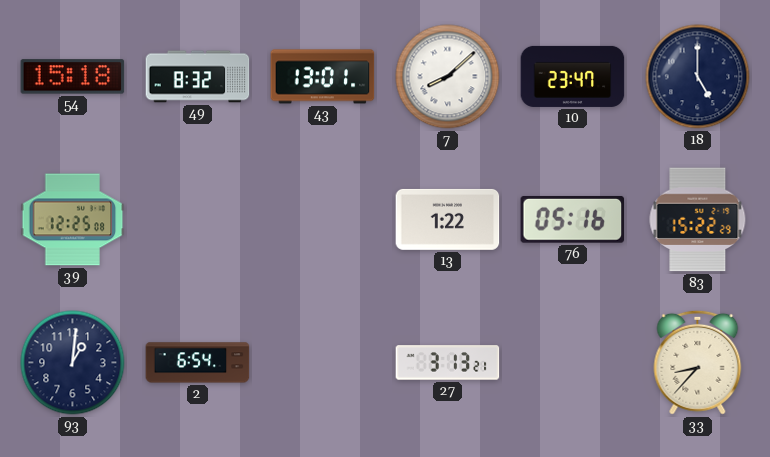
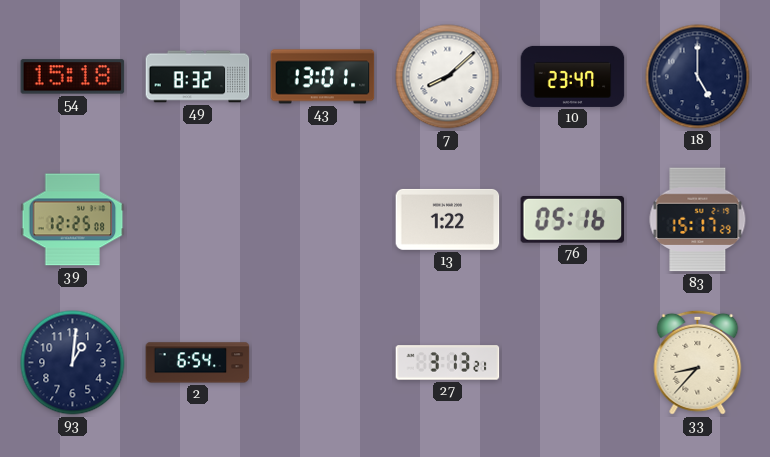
83: 15:22 -> 15:17
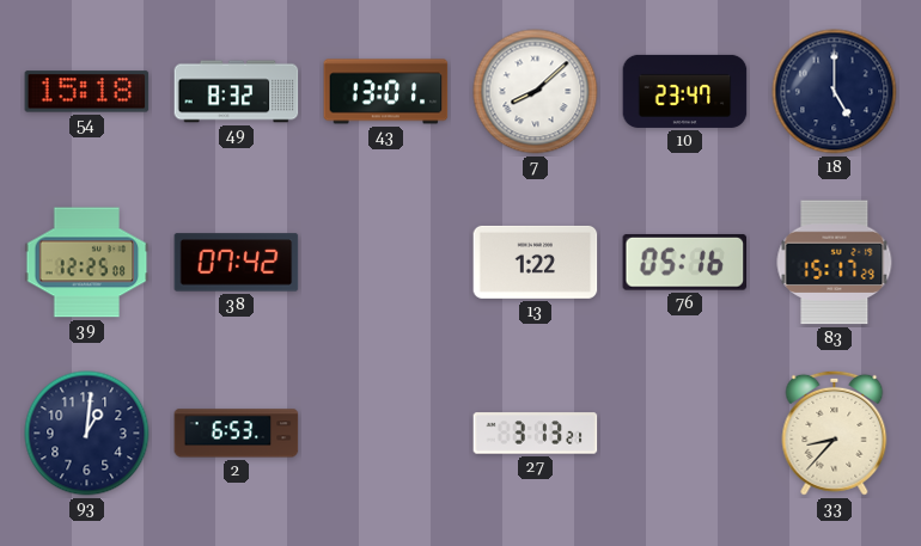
38: none -> 07:42
2: 6:54 -> 6:53
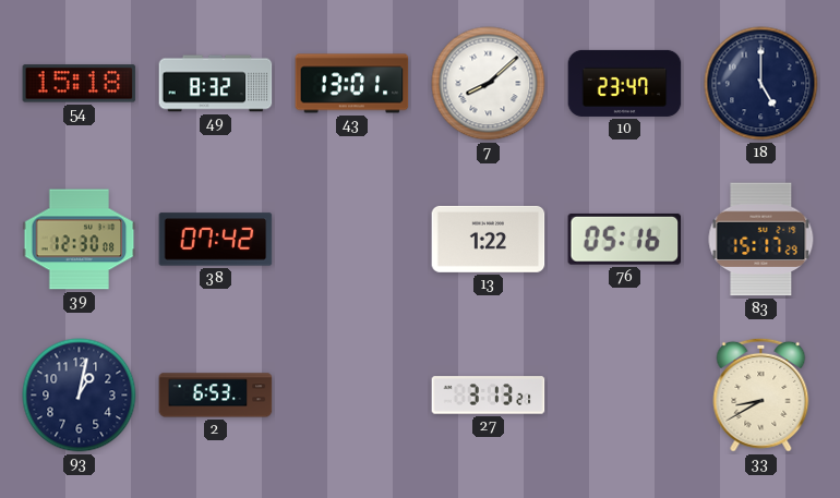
39: 12:25 -> 12:30
93: 1:01 -> 1:02
33: 8:37 -> 8:40
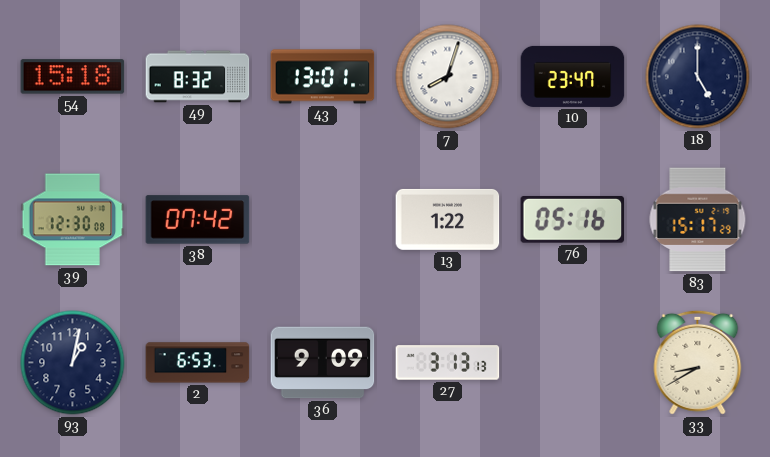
7: 8:08 -> 8:03
36: none -> 9:09
27: 3:13:21 -> 3:13:13
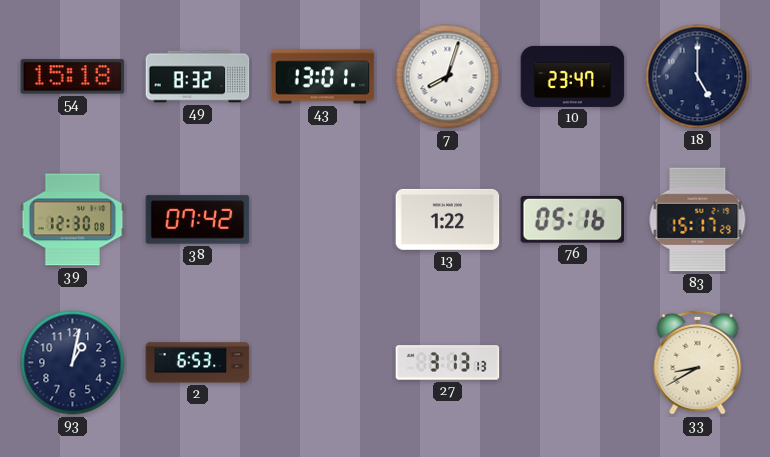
36: 9:09 -> none
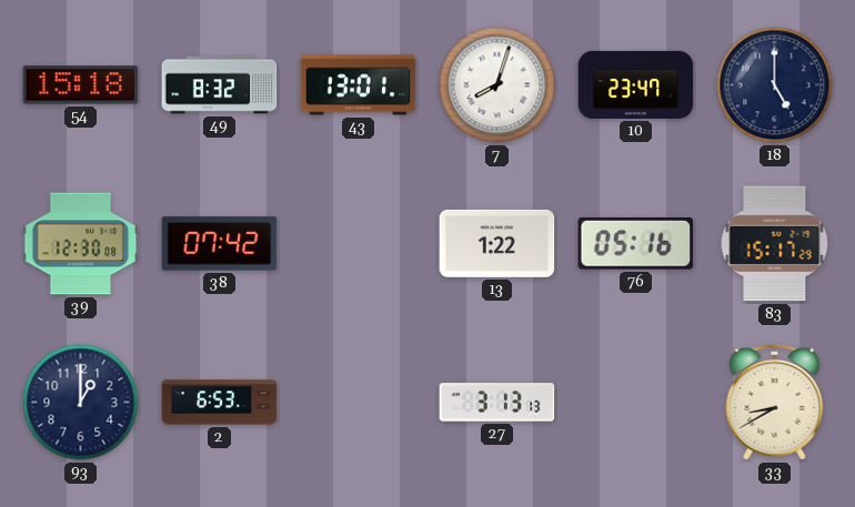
93: 1:02 -> 1:00
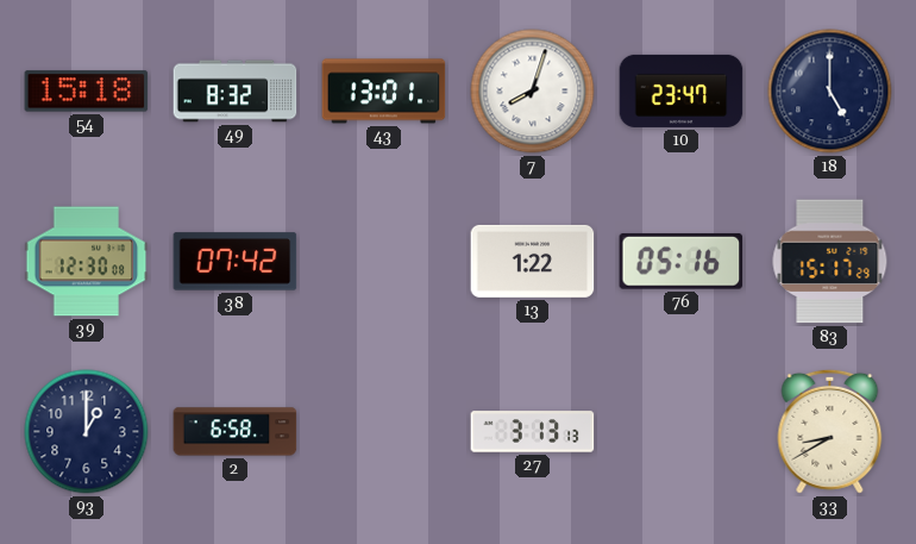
2: 6:53 -> 6:58
